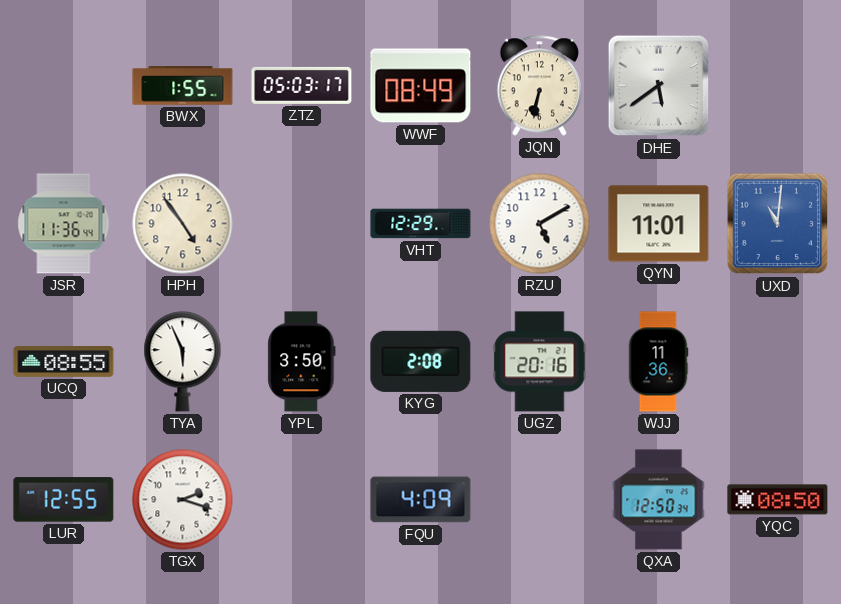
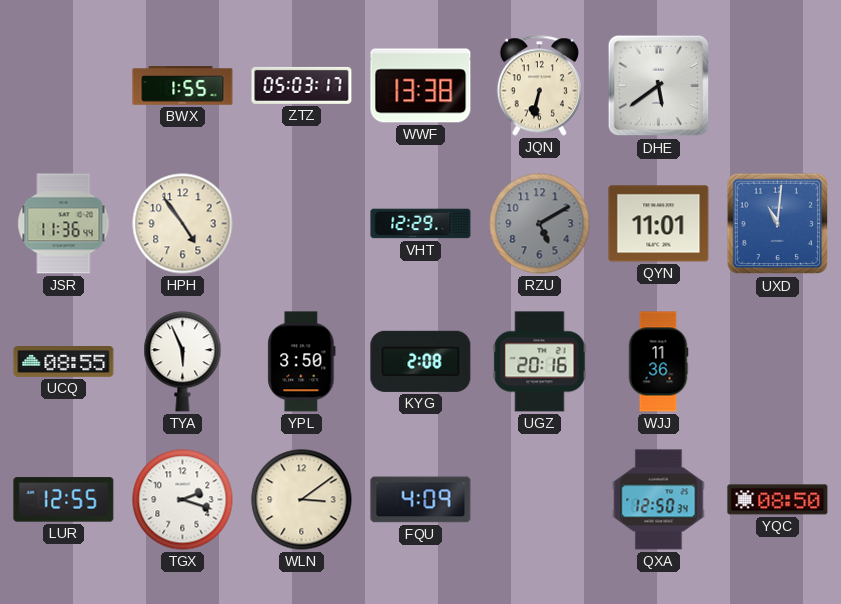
WWF: 08:49 -> 13:38
RZU dial: white -> grey
WLN: none -> 3:09
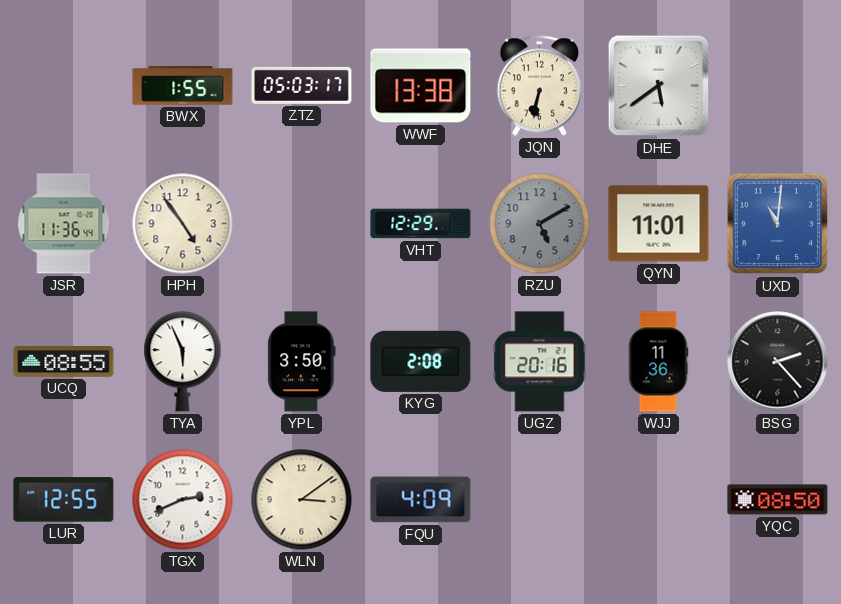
BSG: none -> 2:23
TGX: 2:18 -> 2:41
QXA: 12:50 -> none
